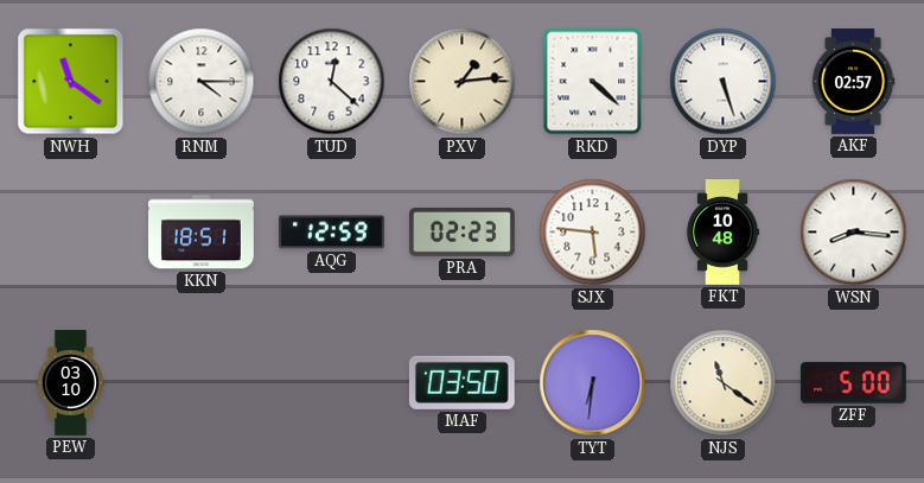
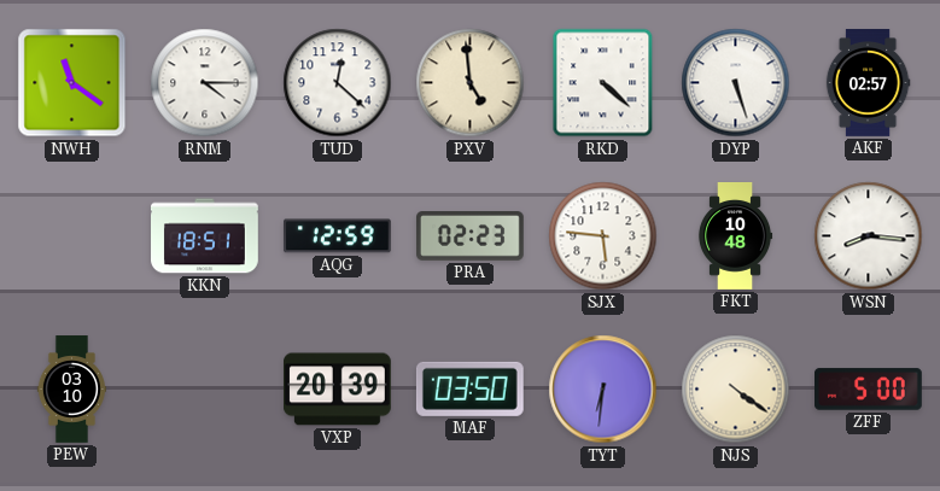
PXV: 1:14 -> 4:59
VXP: none -> 20:39
NJS: 11:21 -> 4:21
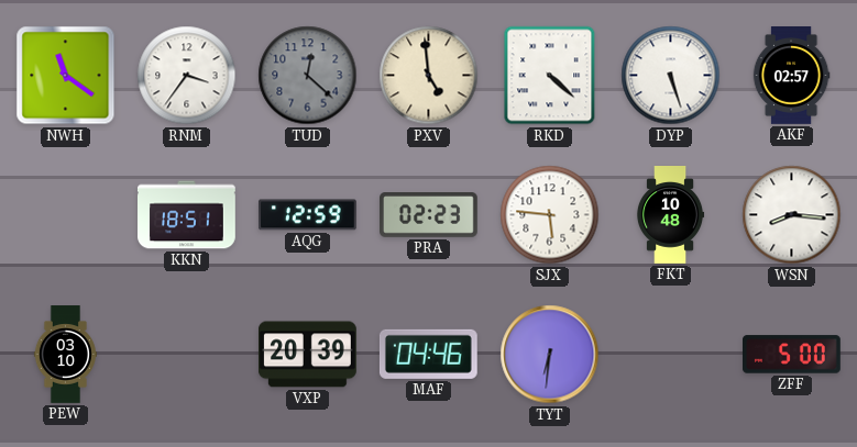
RNM: 4:15 -> 3:36
TUD dial: white -> grey
MAF: 03:50 -> 04:46
NJS: 4:21 -> none
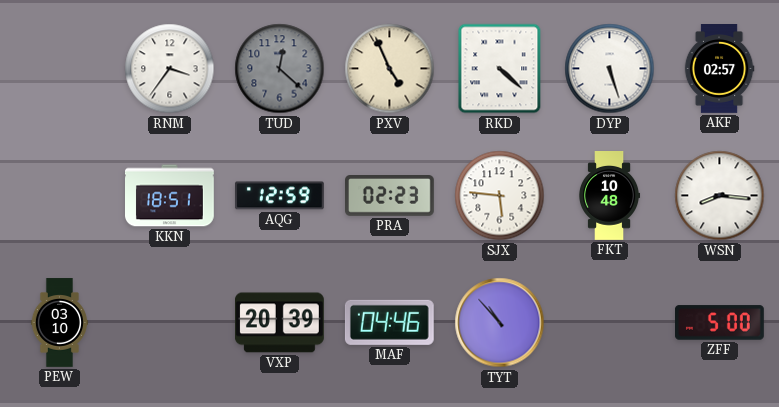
NWH: 11:21 -> none
PXV: 4:59 -> 4:56
TYT: 6:31 -> 10:53
